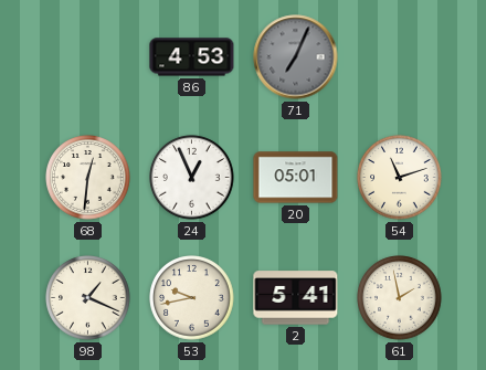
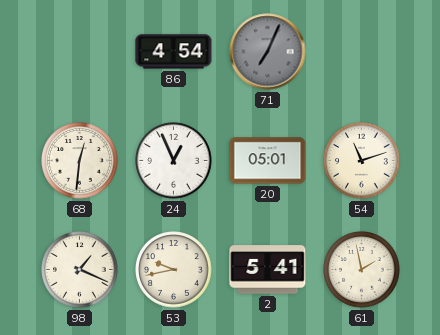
86: 4:53 -> 4:54
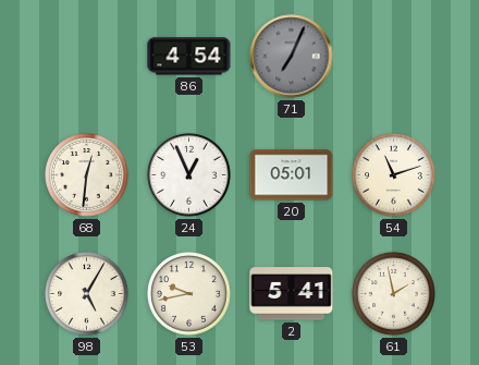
98: 1:19 -> 5:05
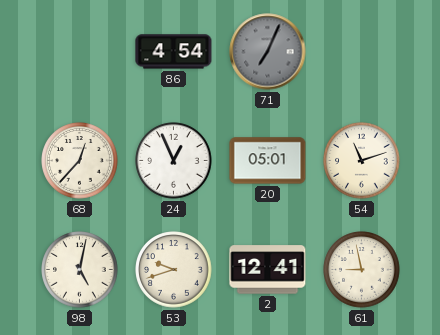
68: 12:31 -> 12:37
98: 5:05 -> 5:02
53: 9:43 -> 9:42
2: 5:41 -> 12:41
61: 1:58 -> 8:58
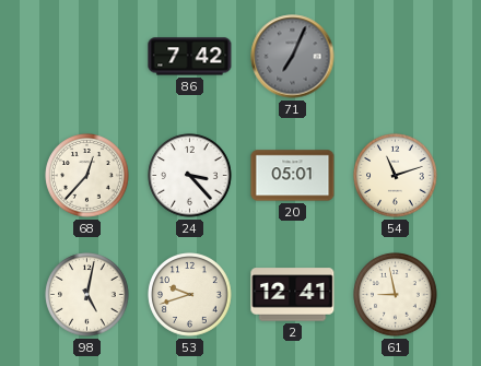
86: 4:54 -> 7:42
24: 12:56 -> 3:23
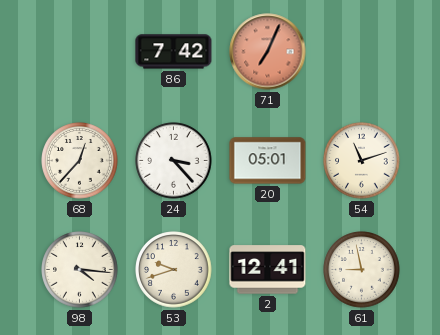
71 dial: grey -> salmon
98: 5:02 -> 4:16
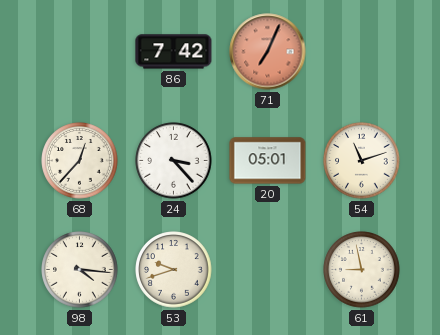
2: 12:41 -> none
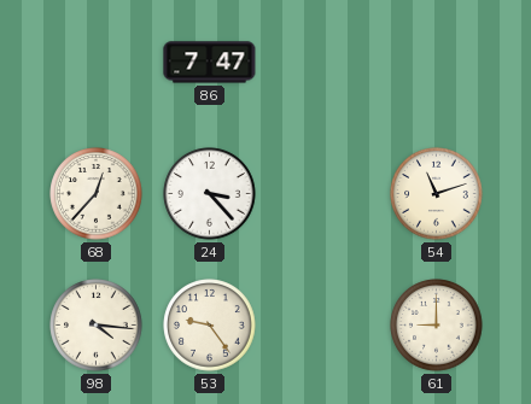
86: 7:42 -> 7:47
71: 7:04 -> none
20: 05:01 -> none
53: 9:42 -> 9:24
61: 8:58 -> 9:00
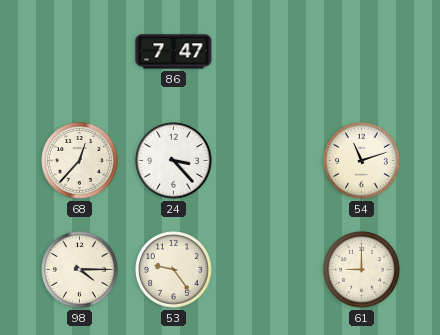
98: 4:16 -> 4:15
